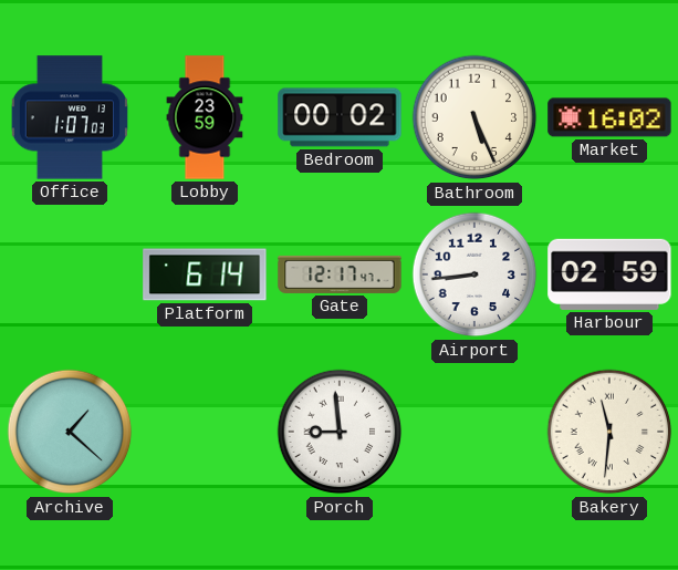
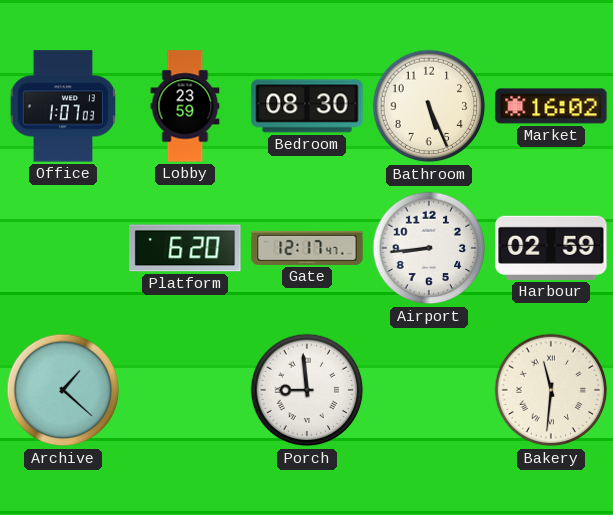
Bedroom: 00:02 -> 08:30
Platform: 6:14 -> 6:20
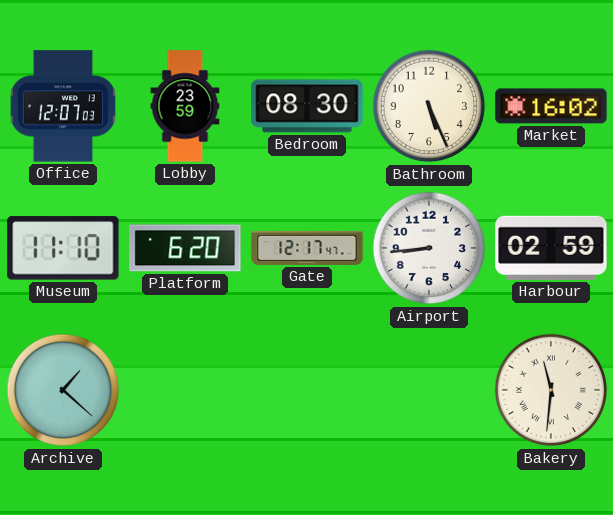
Office: 1:07 -> 12:07
Museum: none -> 11:10
Porch: 8:59 -> none
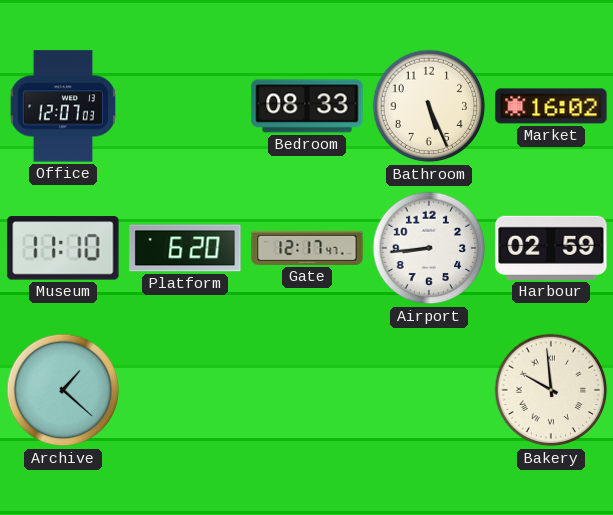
Lobby: 23:59 -> none
Bedroom: 08:30 -> 08:33
Bakery: 11:31 -> 9:59
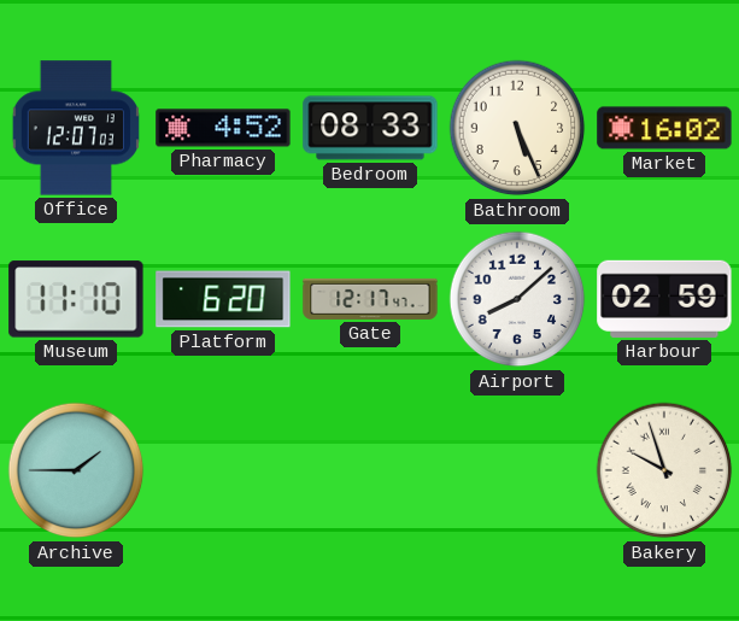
Pharmacy: none -> 4:52
Airport: 8:44 -> 8:08
Archive: 1:22 -> 1:45
Bakery: 9:59 -> 9:57
